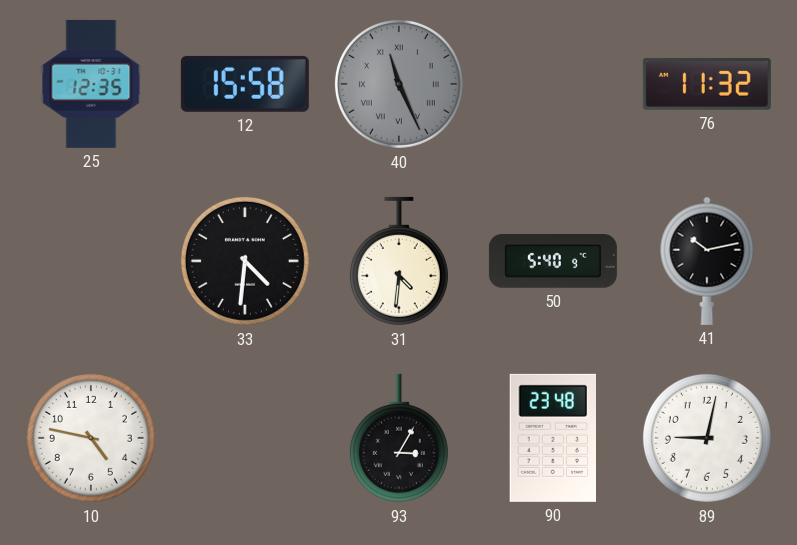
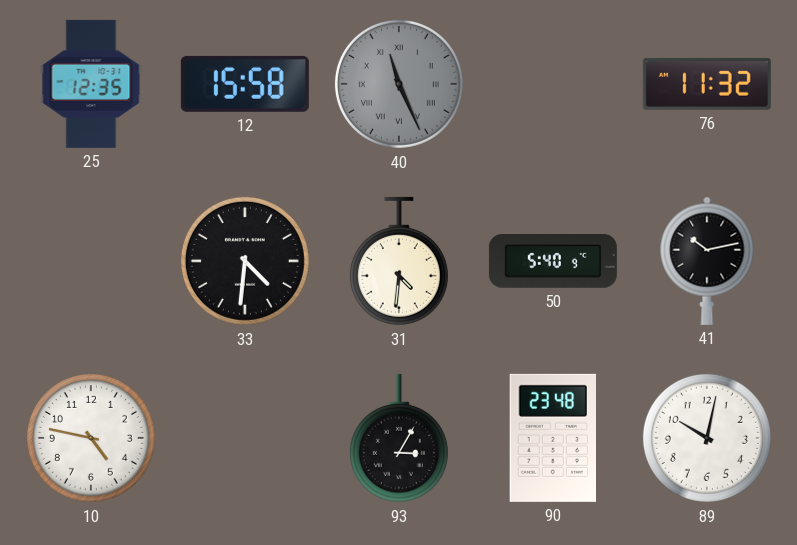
89: 9:02 -> 10:02
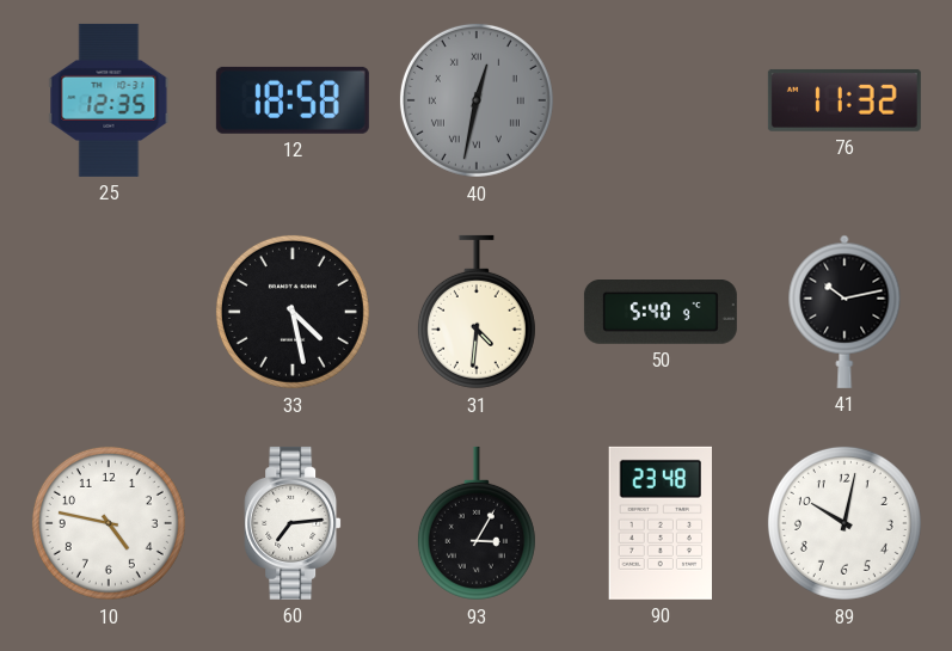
12: 15:58 -> 18:58
40: 11:26 -> 12:32
33: 4:31 -> 4:28
60: none -> 7:14
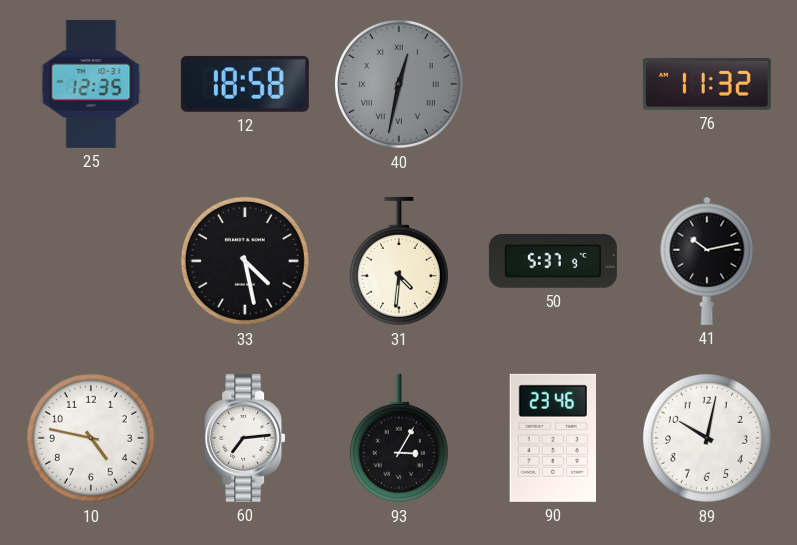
50: 5:40 -> 5:37
90: 23:48 -> 23:46
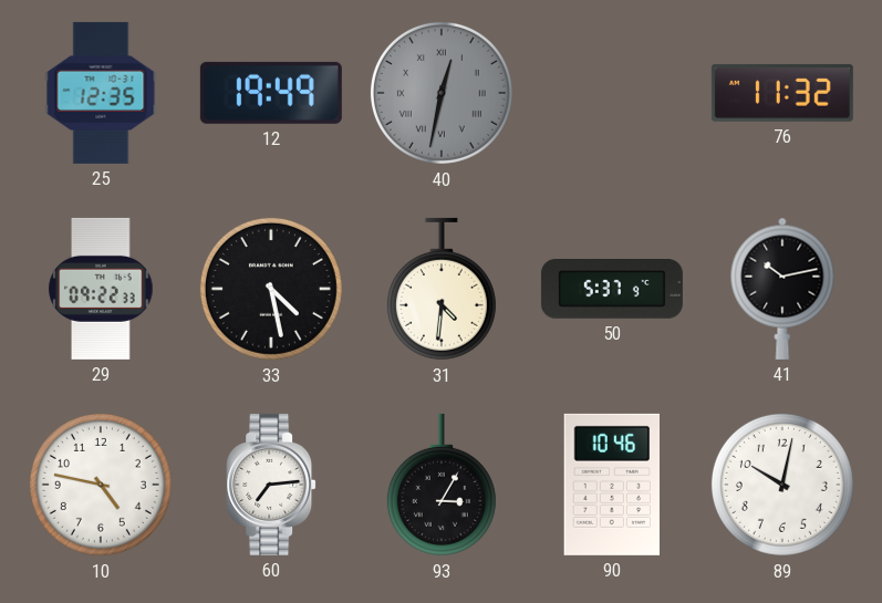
12: 18:58 -> 19:49
29: none -> 09:22
90: 23:46 -> 10:46
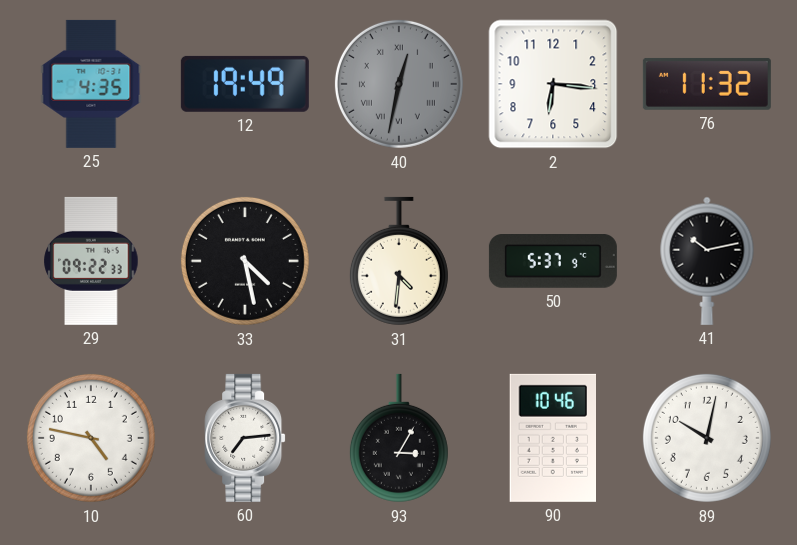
25: 12:35 -> 4:35
2: none -> 6:16
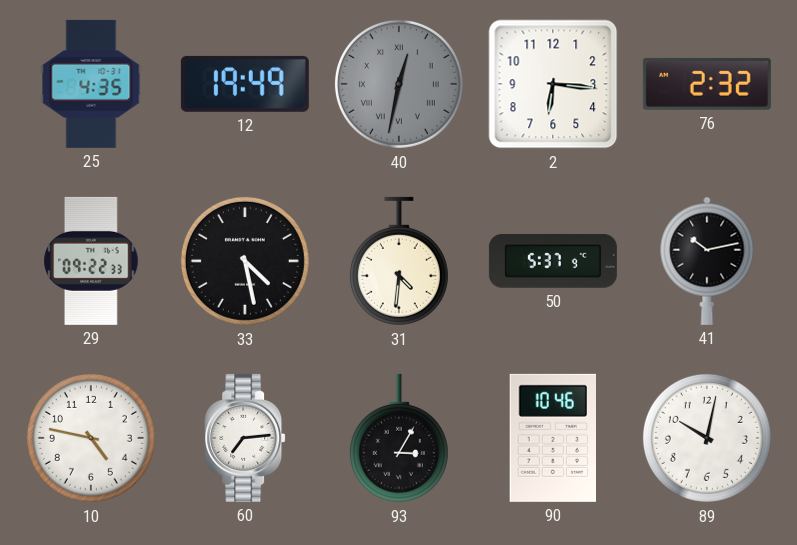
76: 11:32 -> 2:32
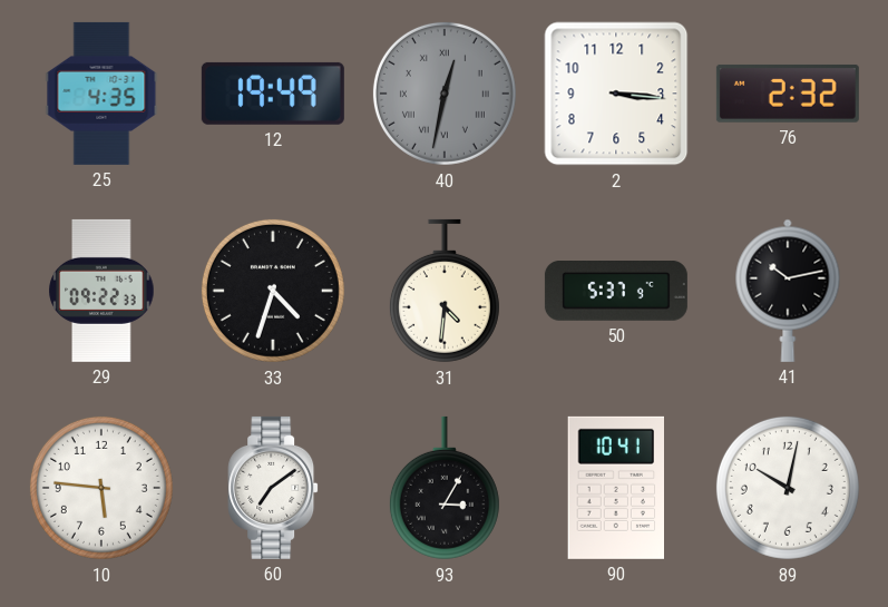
2: 6:16 -> 3:16
33: 4:28 -> 4:33
10: 4:47 -> 5:46
60: 7:14 -> 7:09
90: 10:46 -> 10:41
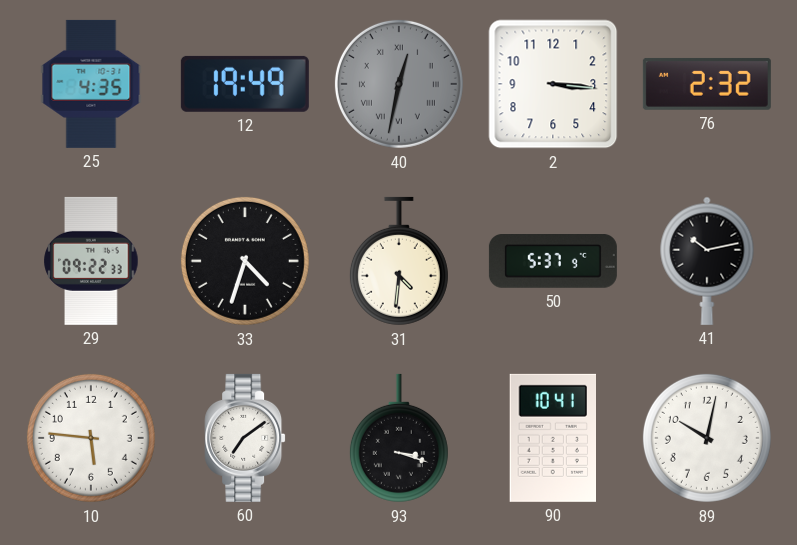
93: 3:05 -> 3:18
